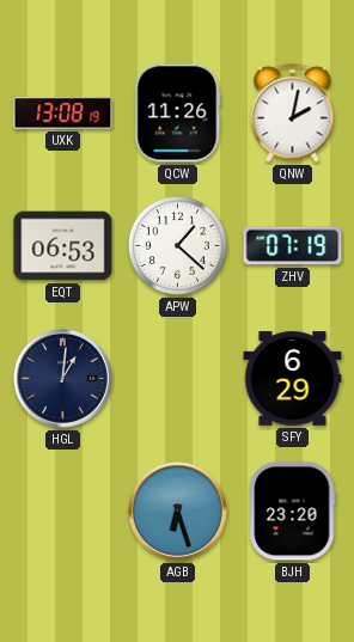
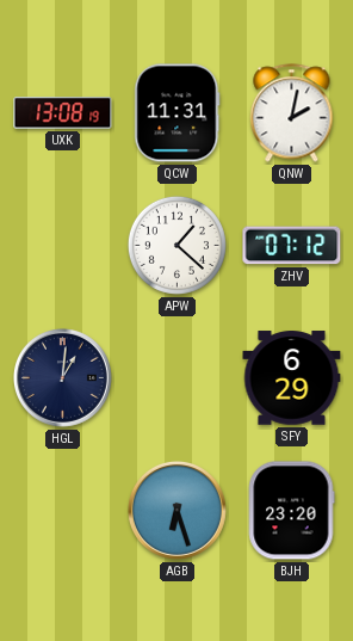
QCW: 11:26 -> 11:31
EQT: 06:53 -> none
ZHV: 07:19 -> 07:12
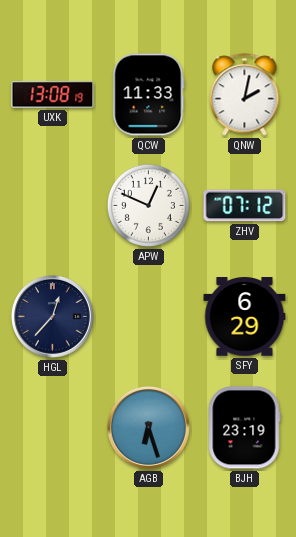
QCW: 11:31 -> 11:33
APW: 1:22 -> 12:49
HGL: 1:01 -> 12:37
BJH: 23:20 -> 23:19
